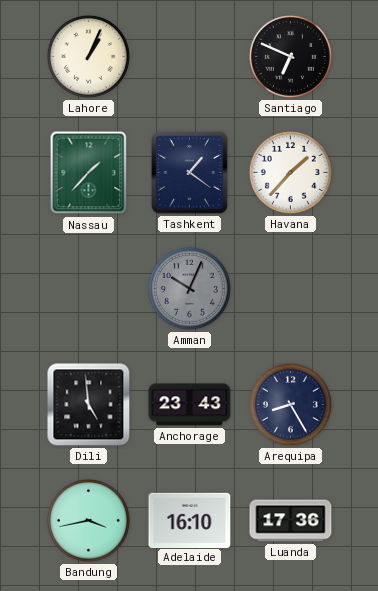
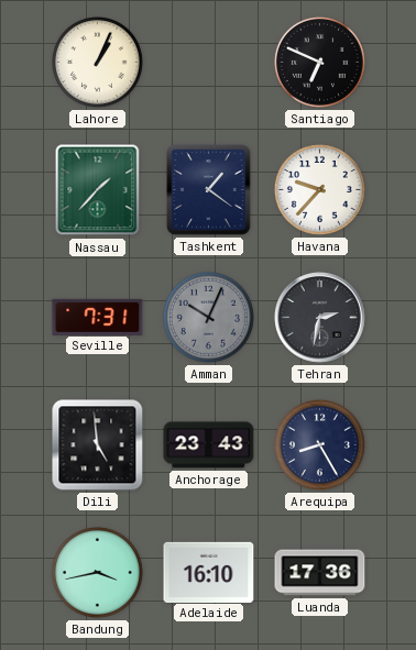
Havana: 1:37 -> 9:37
Seville: none -> 7:31
Tehran: none -> 2:32
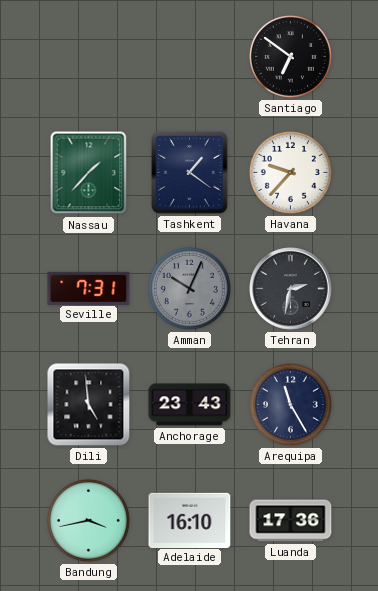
Lahore: 1:04 -> none
Santiago: 6:49 -> 6:51
Arequipa: 8:25 -> 11:25
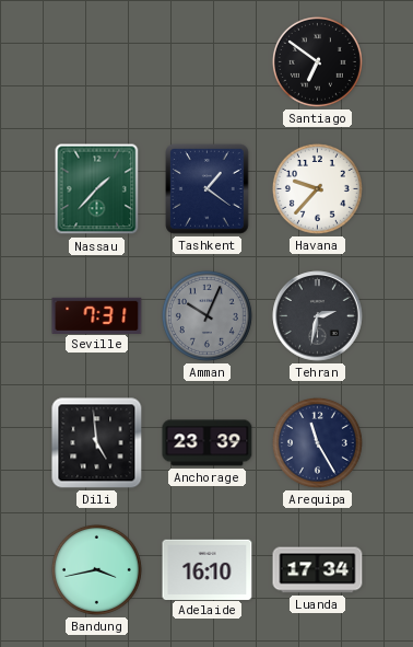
Anchorage: 23:43 -> 23:39
Luanda: 17:36 -> 17:34
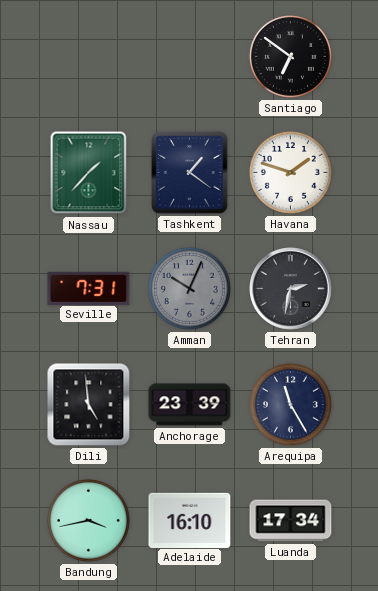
Havana: 9:37 -> 1:48
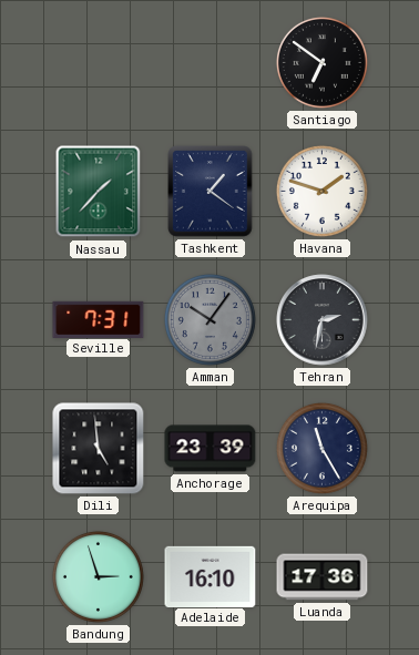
Amman: 10:04 -> 10:06
Bandung: 3:43 -> 2:57
Luanda: 17:34 -> 17:36
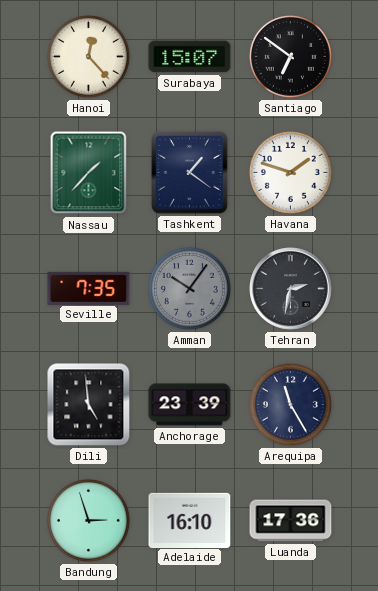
Hanoi: none -> 12:23
Surabaya: none -> 15:07
Seville: 7:31 -> 7:35
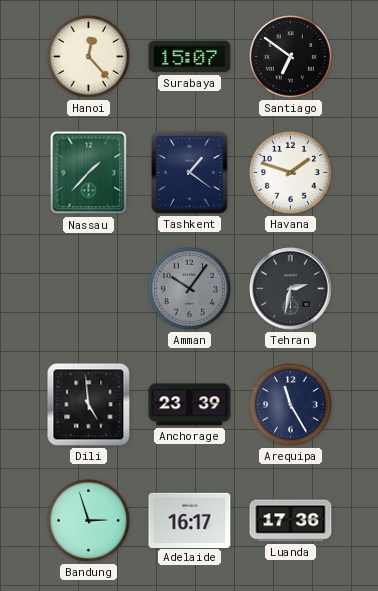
Seville: 7:35 -> none
Adelaide: 16:10 -> 16:17
